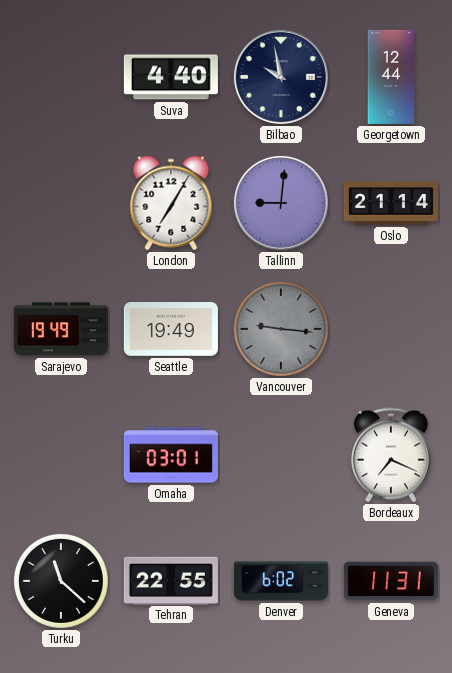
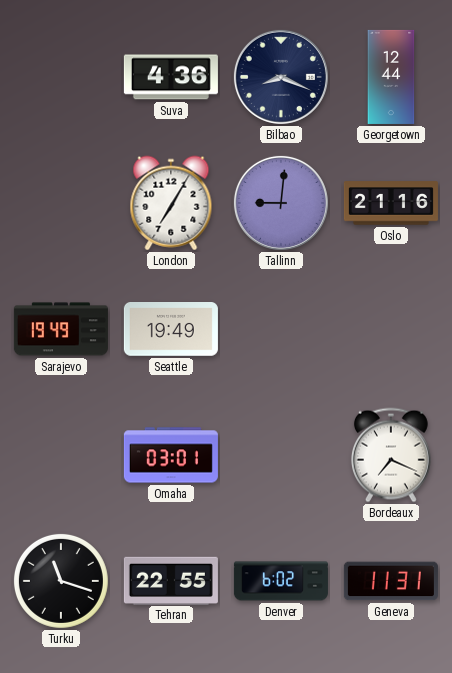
Suva: 4:40 -> 4:36
Bilbao: 9:58 -> 8:19
Oslo: 21:14 -> 21:16
Vancouver: 9:16 -> none
Turku: 11:22 -> 11:18
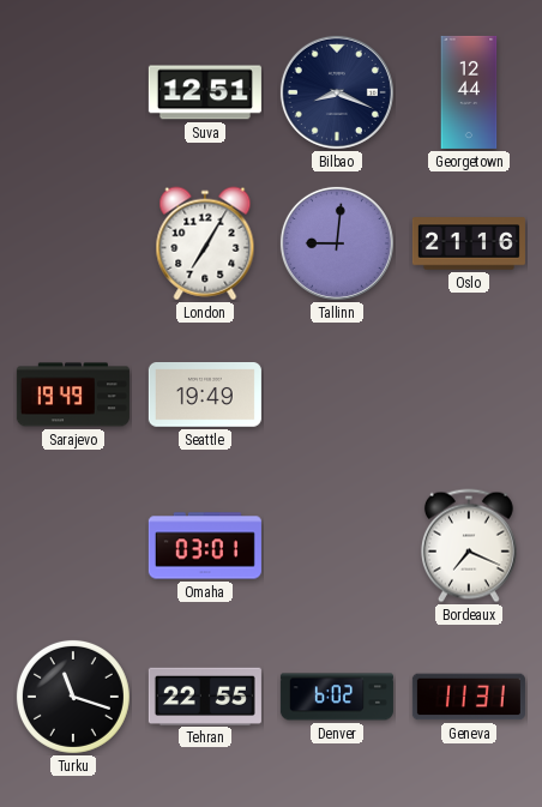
Suva: 4:36 -> 12:51
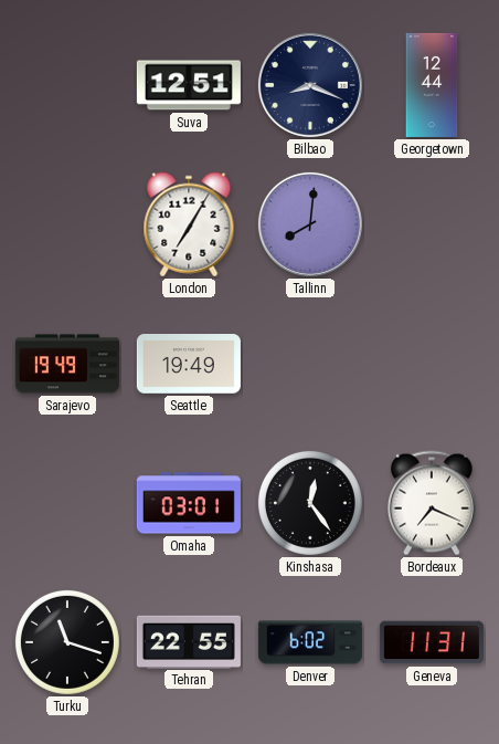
Tallinn: 9:01 -> 8:01
Oslo: 21:16 -> none
Kinshasa: none -> 12:24
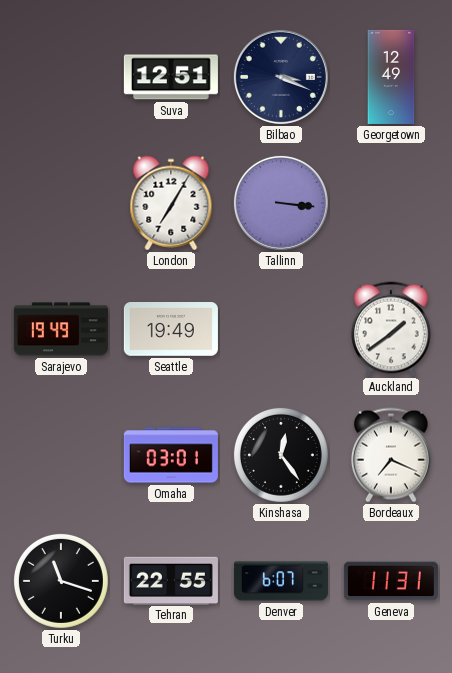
Bilbao: 8:19 -> 3:19
Georgetown: 12:44 -> 12:49
Tallinn: 8:01 -> 3:16
Auckland: none -> 1:39
Denver: 6:02 -> 6:07
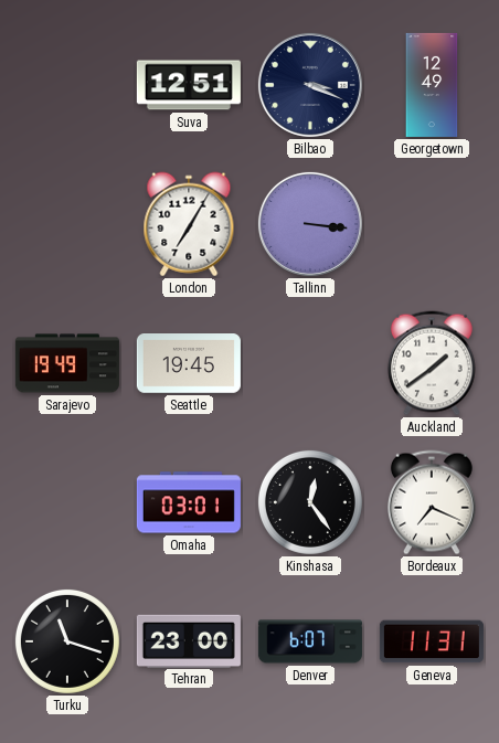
Seattle: 19:49 -> 19:45
Tehran: 22:55 -> 23:00
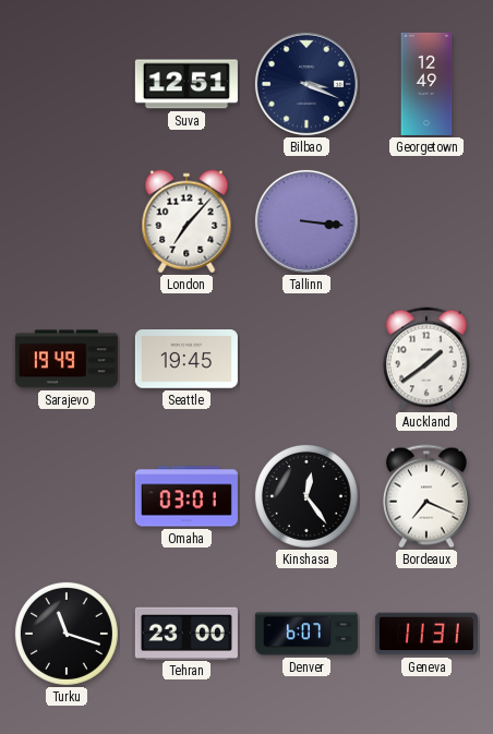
London: 7:05 -> 7:07
